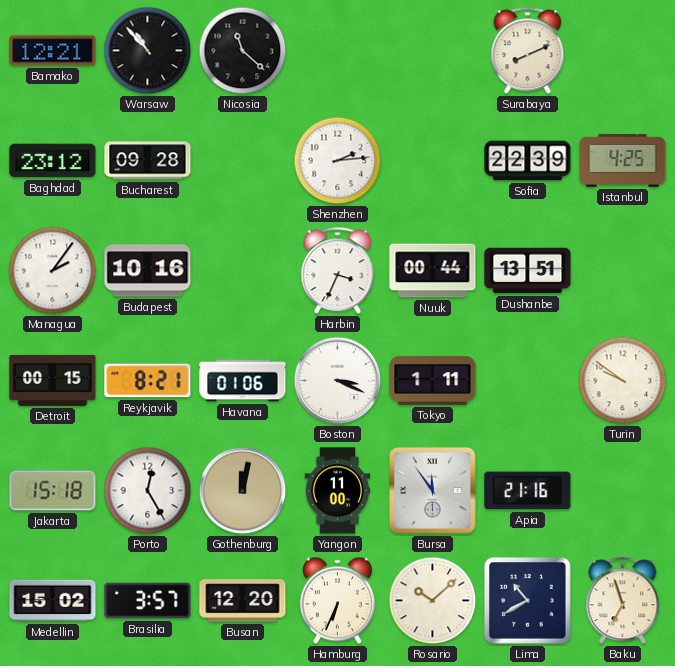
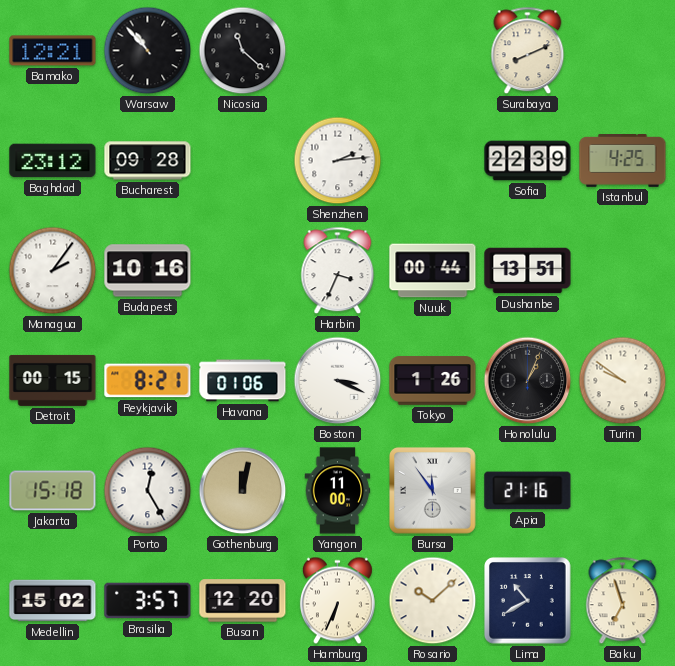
Tokyo: 1:11 -> 1:26
Honolulu: none -> 1:04
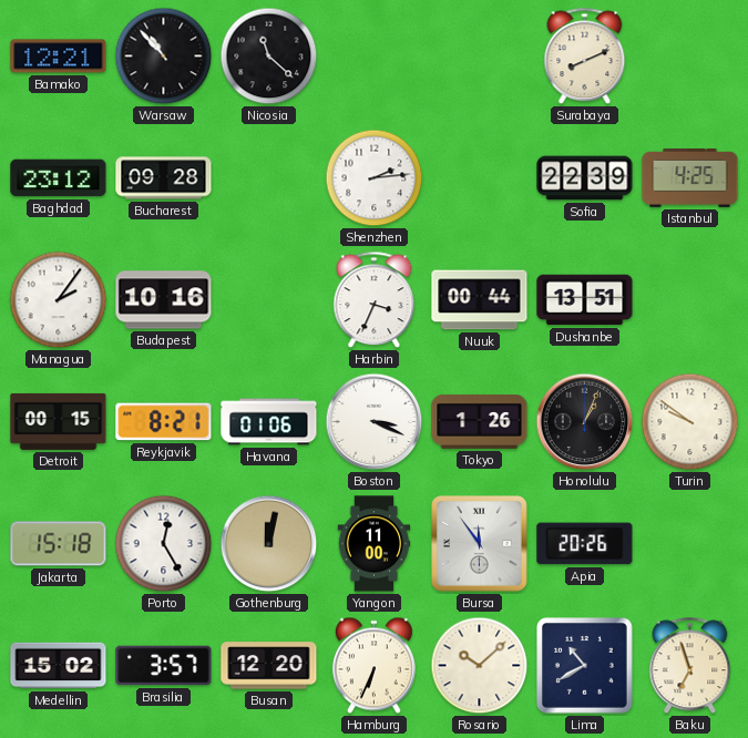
Apia: 21:16 -> 20:26
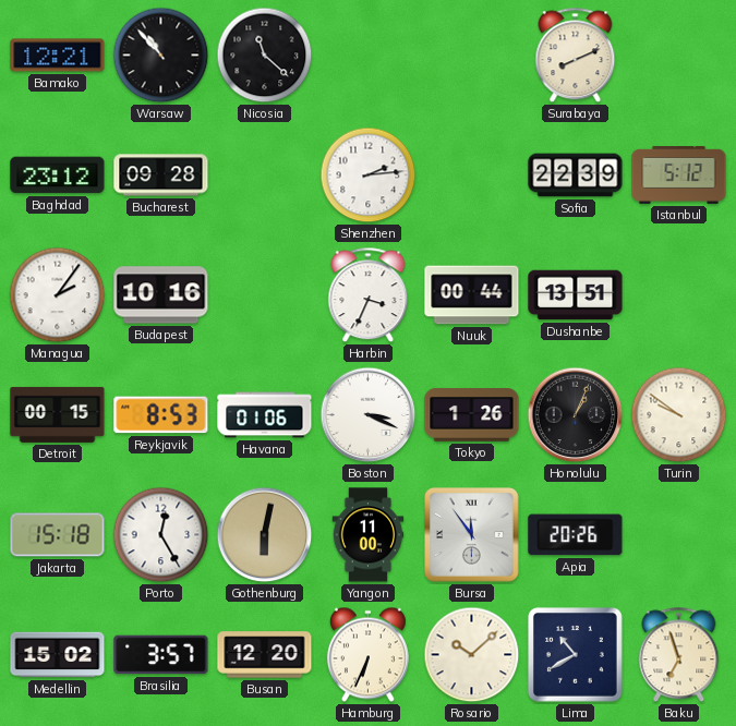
Istanbul: 4:25 -> 5:12
Reykjavik: 8:21 -> 8:53
Gothenburg: 12:02 -> 6:02
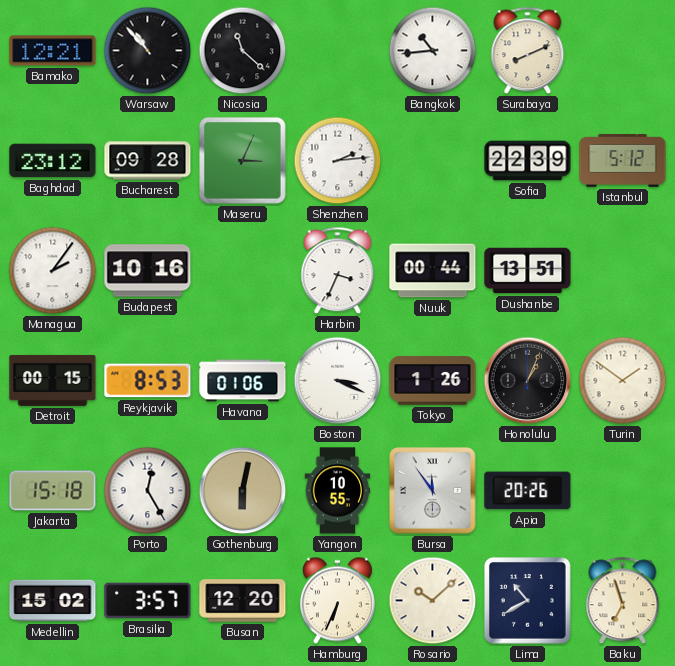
Bangkok: none -> 10:44
Maseru: none -> 3:04
Turin: 9:51 -> 1:51
Yangon: 11:00 -> 10:55
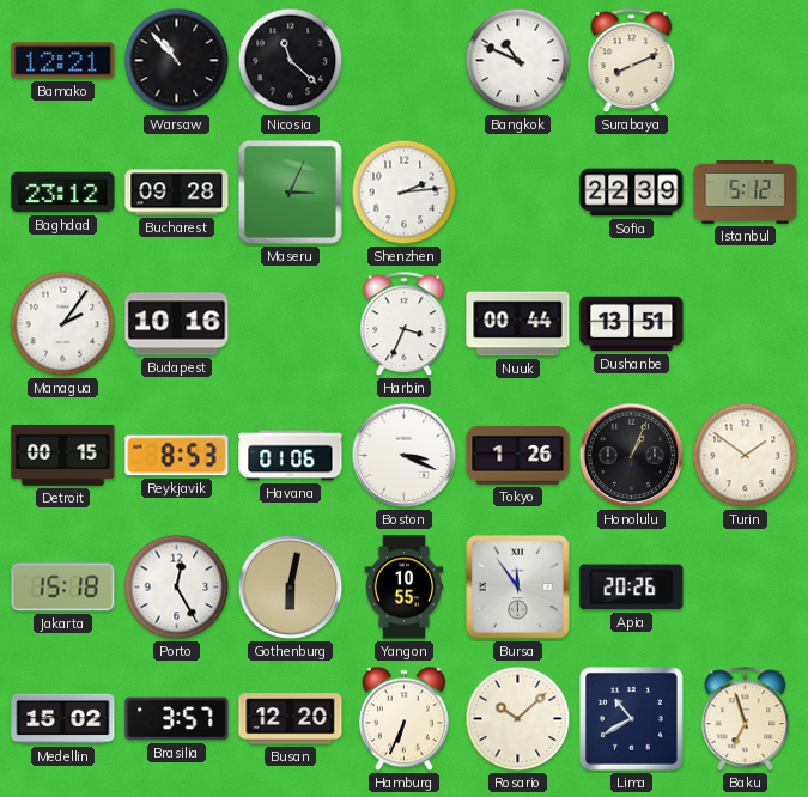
Bangkok: 10:44 -> 10:49
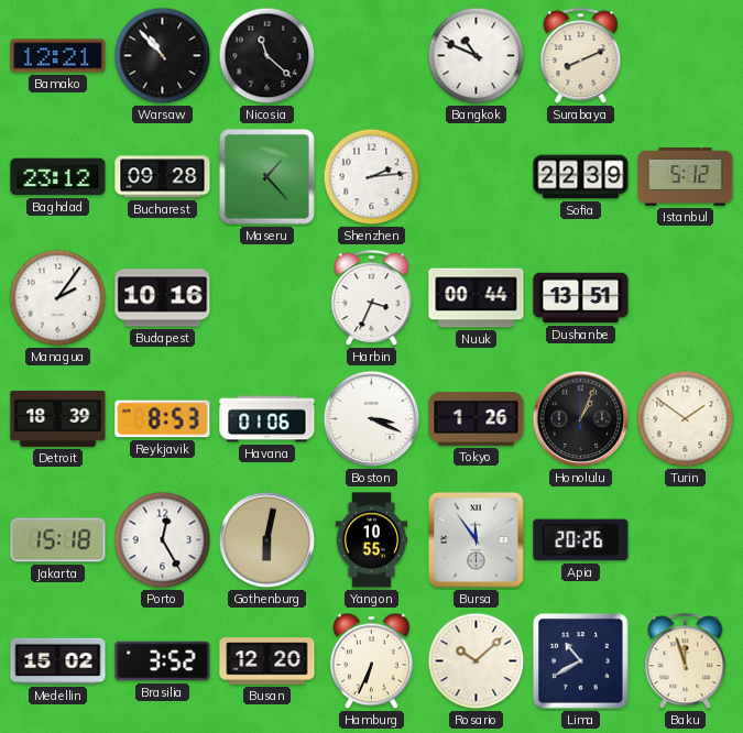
Maseru: 3:04 -> 1:23
Detroit: 00:15 -> 18:39
Brasilia: 3:57 -> 3:52
Baku: 6:57 -> 11:57
